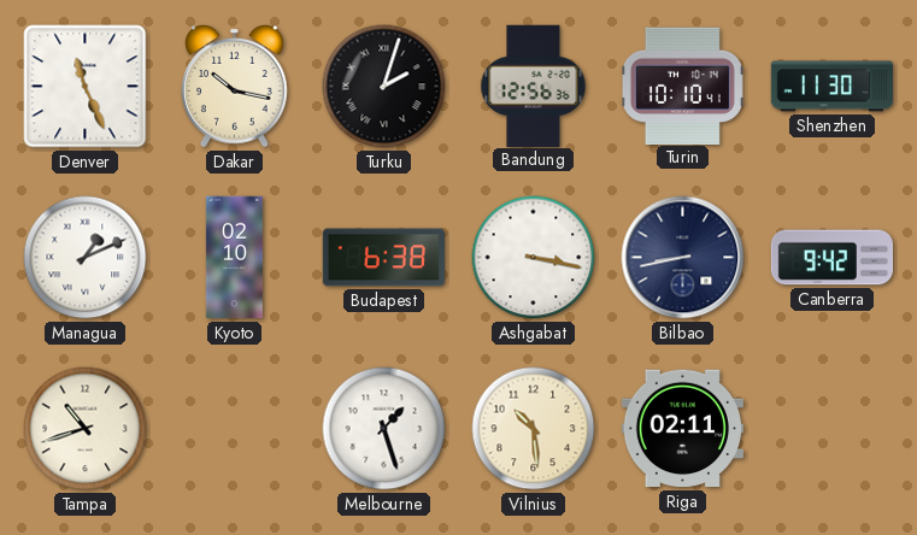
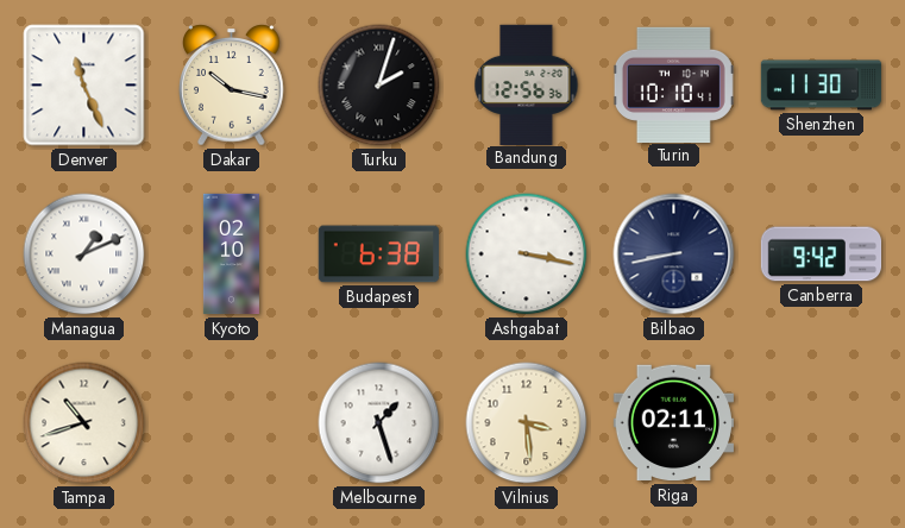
Vilnius: 10:29 -> 3:29
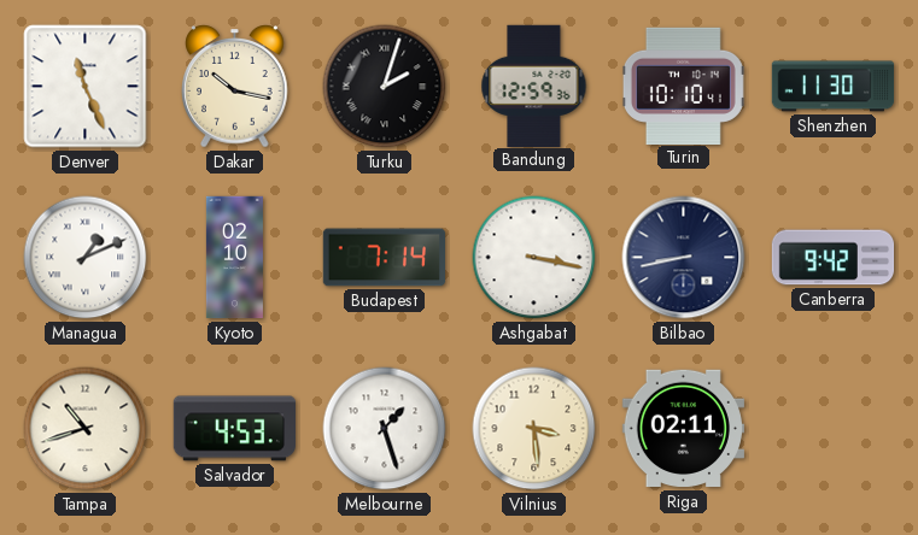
Bandung: 12:56 -> 12:59
Budapest: 6:38 -> 7:14
Salvador: none -> 4:53
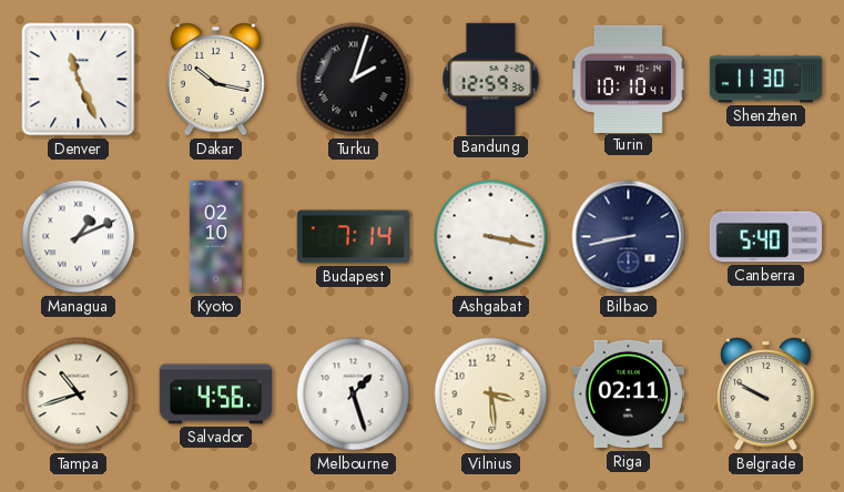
Canberra: 9:42 -> 5:40
Salvador: 4:53 -> 4:56
Belgrade: none -> 9:50
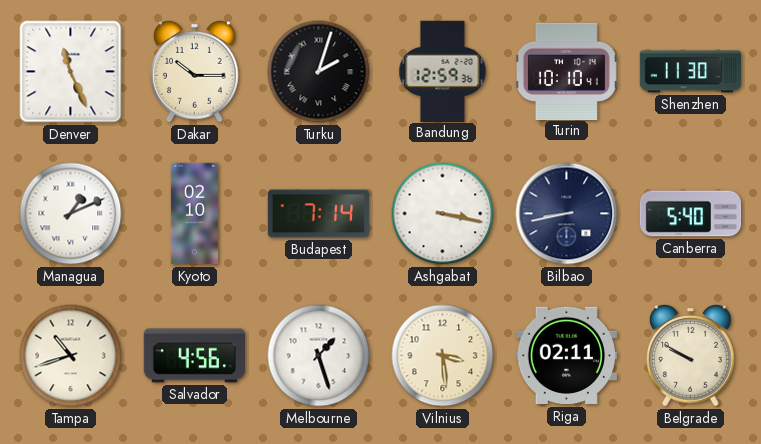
Dakar: 10:17 -> 10:15
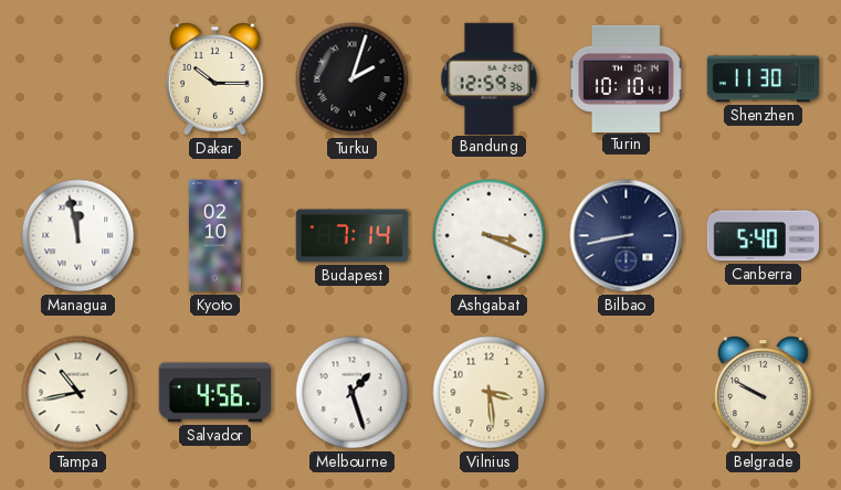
Denver: 11:26 -> none
Managua: 1:11 -> 11:58
Ashgabat: 3:17 -> 3:19
Tampa: 10:42 -> 10:43
Riga: 02:11 -> none
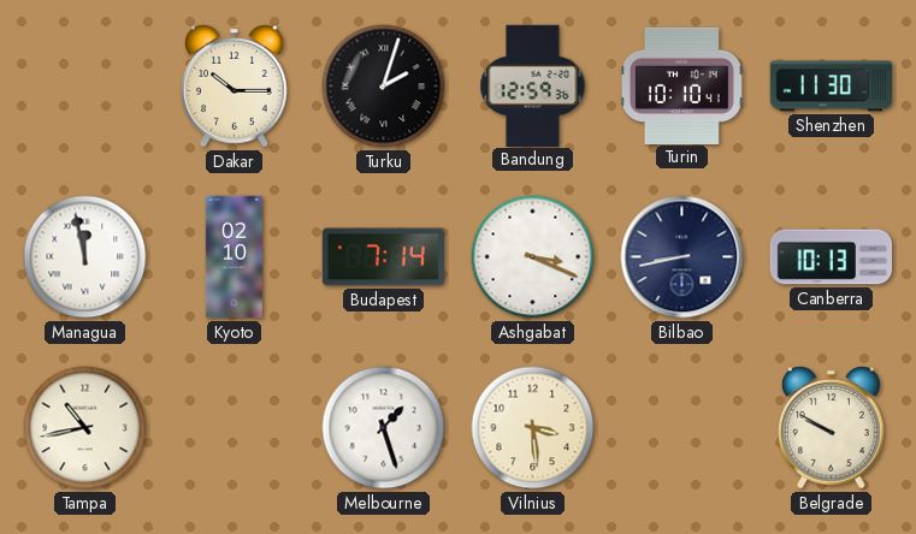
Canberra: 5:40 -> 10:13
Salvador: 4:56 -> none
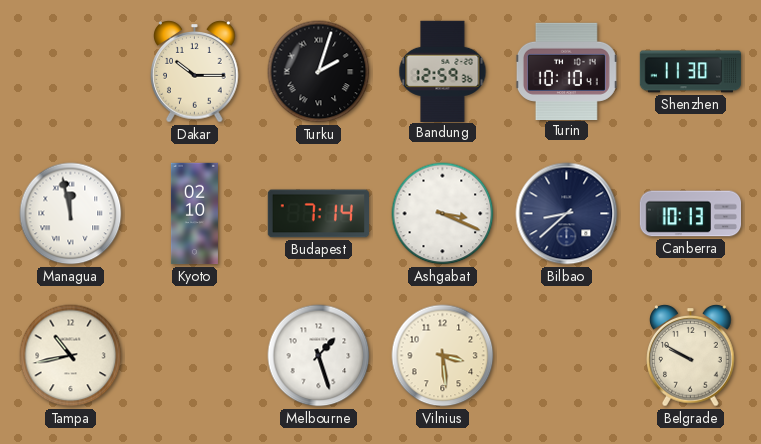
Bilbao: 8:43 -> 8:38
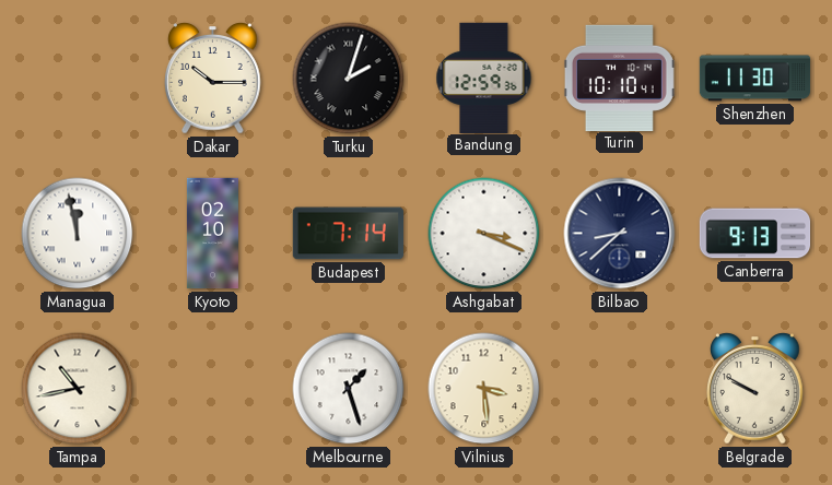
Canberra: 10:13 -> 9:13
